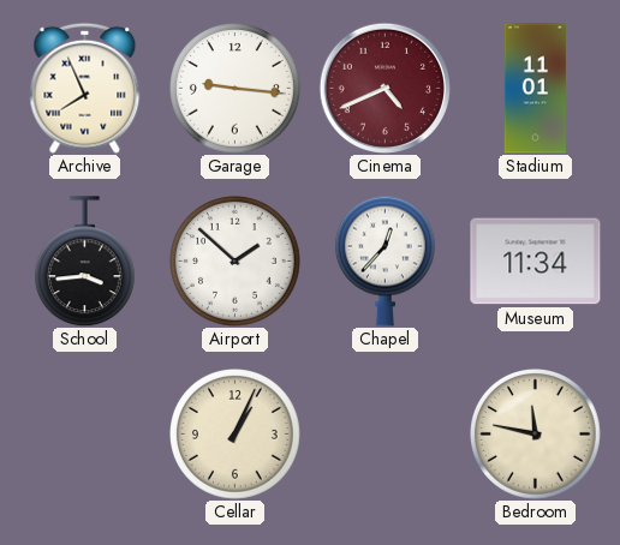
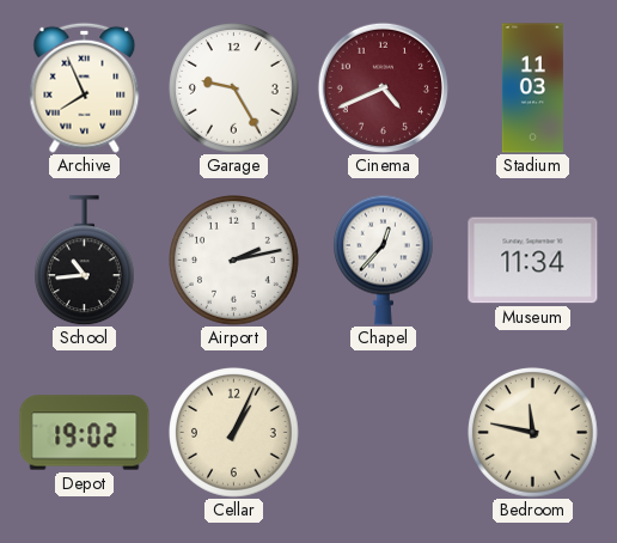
Garage: 9:16 -> 9:25
Stadium: 11:01 -> 11:03
School: 3:44 -> 10:44
Airport: 1:52 -> 2:13
Depot: none -> 19:02
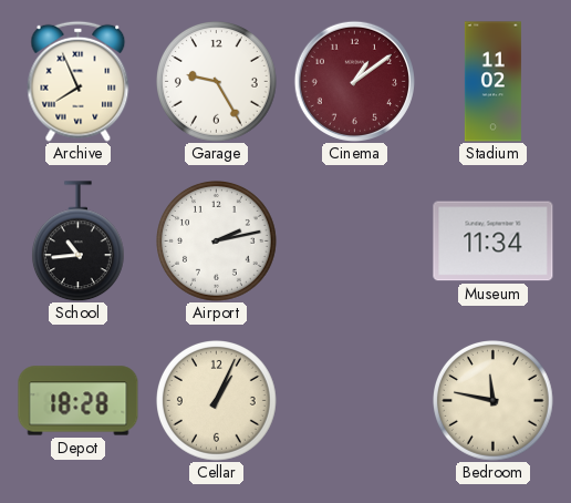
Cinema: 4:41 -> 1:09
Stadium: 11:03 -> 11:02
Chapel: 12:37 -> none
Depot: 19:02 -> 18:28
